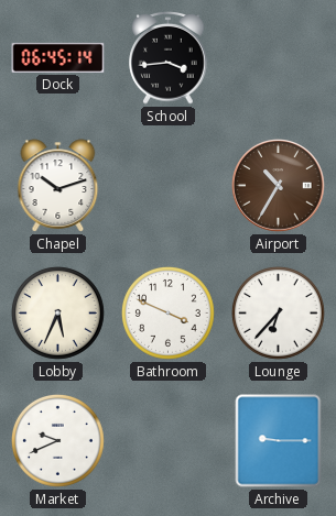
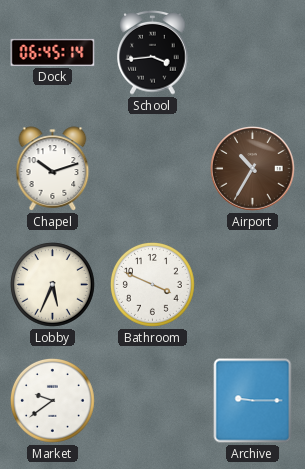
Lounge: 6:37 -> none
Market: 9:41 -> 9:39
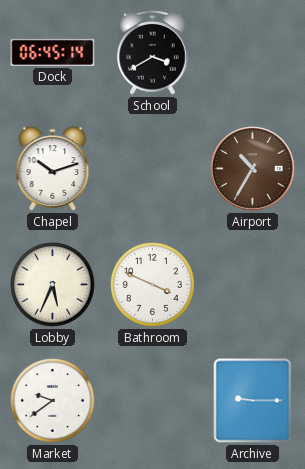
School: 3:44 -> 3:40
